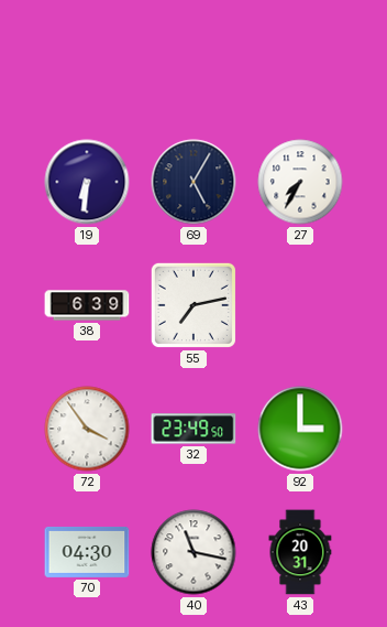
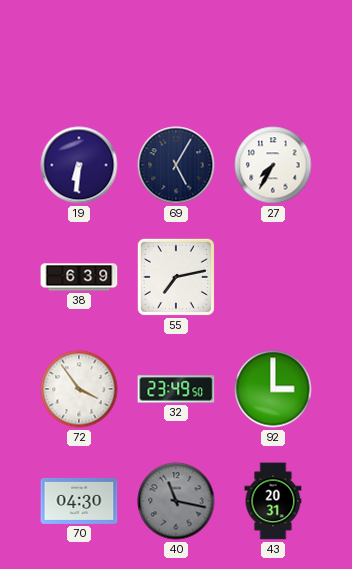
40 dial: white -> grey
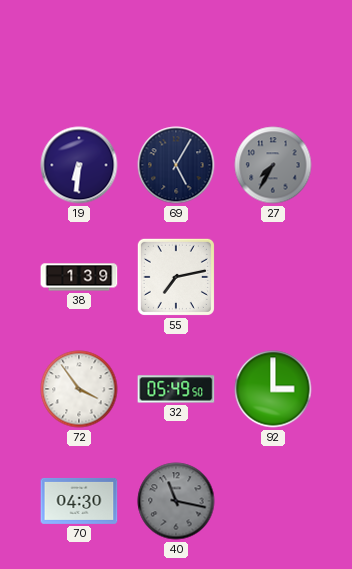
27 dial: white -> grey
38: 6:39 -> 1:39
32: 23:49 -> 05:49
43: 20:31 -> none
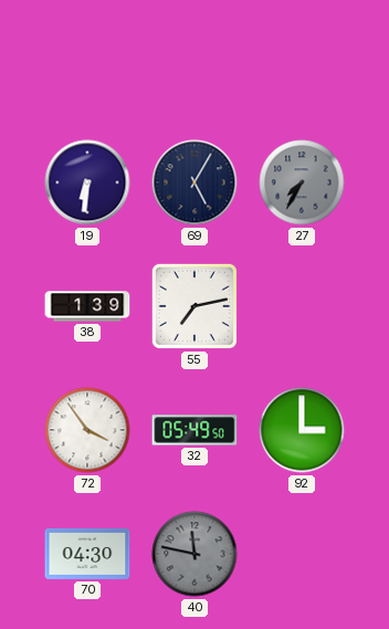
40: 11:17 -> 11:47
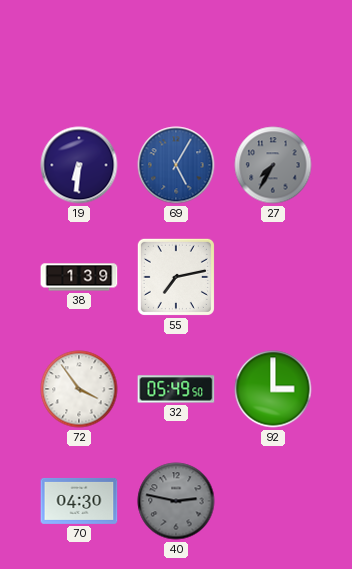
69 dial: navy -> blue
40: 11:47 -> 2:47
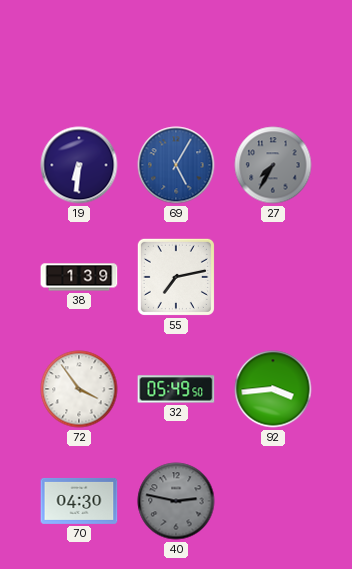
92: 3:00 -> 3:44
